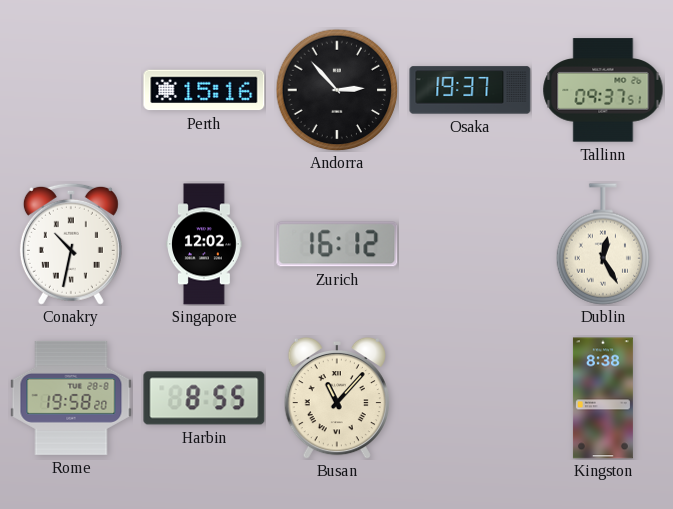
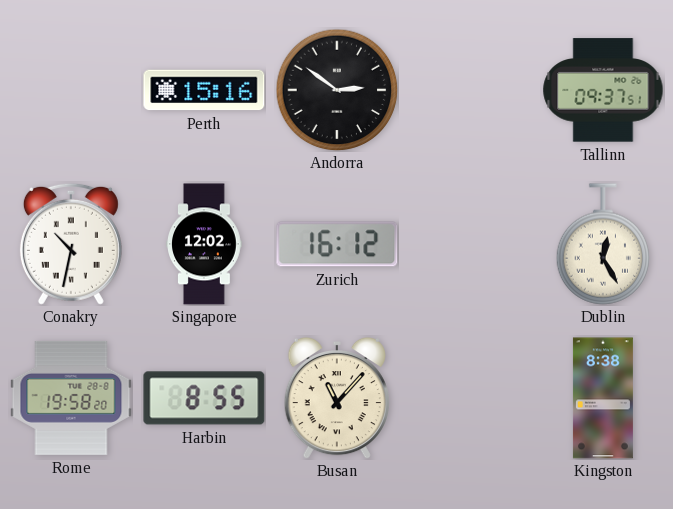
Andorra: 2:53 -> 2:51
Osaka: 19:37 -> none
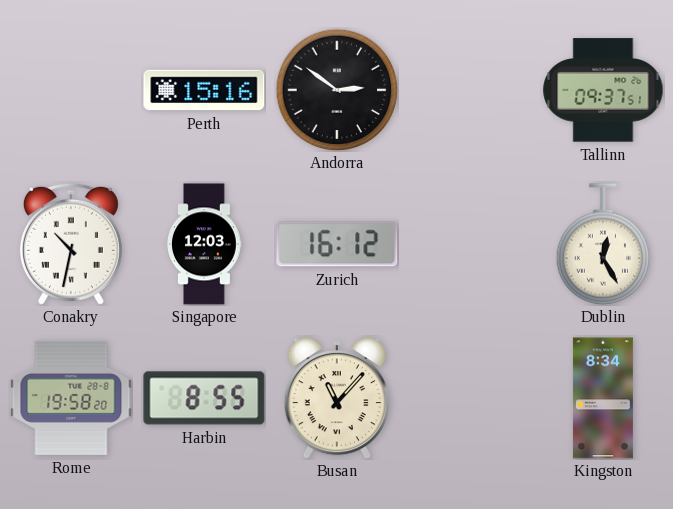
Singapore: 12:02 -> 12:03
Kingston: 8:38 -> 8:34
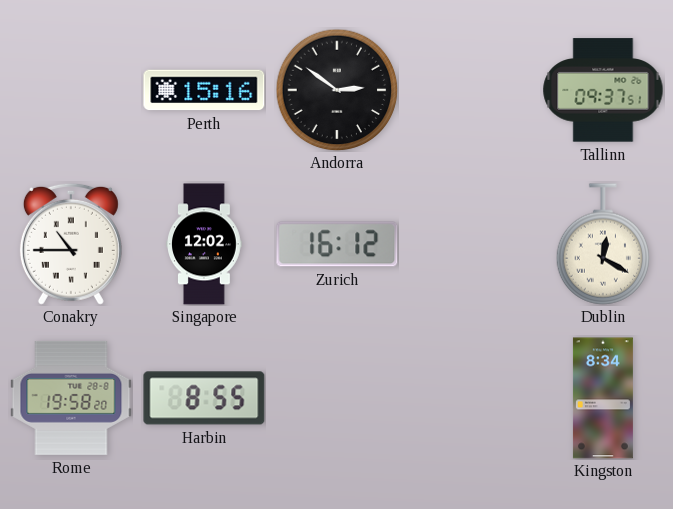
Conakry: 10:32 -> 10:45
Singapore: 12:03 -> 12:02
Dublin: 12:25 -> 12:20
Busan: 11:07 -> none
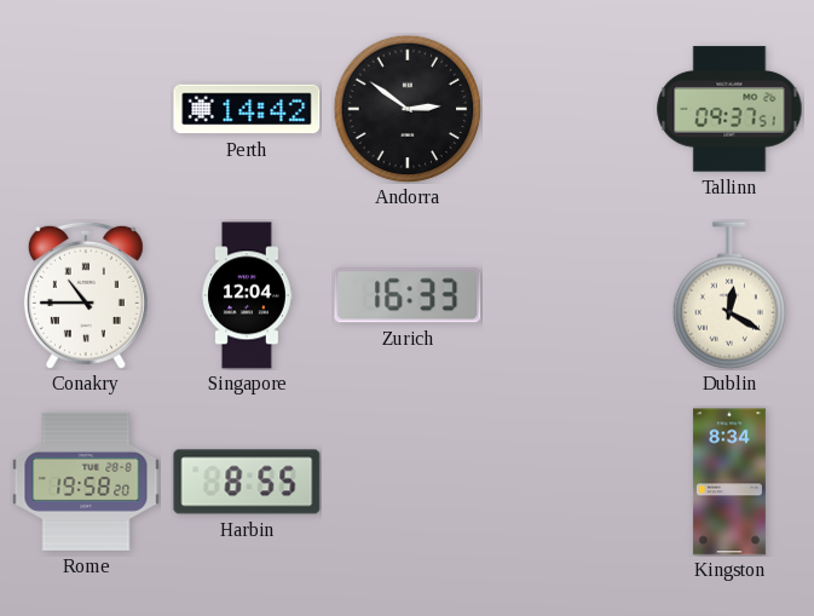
Perth: 15:16 -> 14:42
Singapore: 12:02 -> 12:04
Zurich: 16:12 -> 16:33
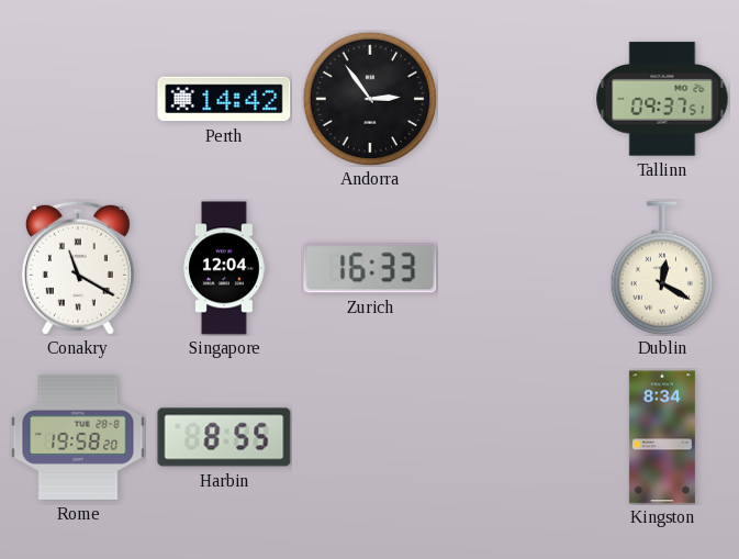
Andorra: 2:51 -> 2:54
Conakry: 10:45 -> 11:20
